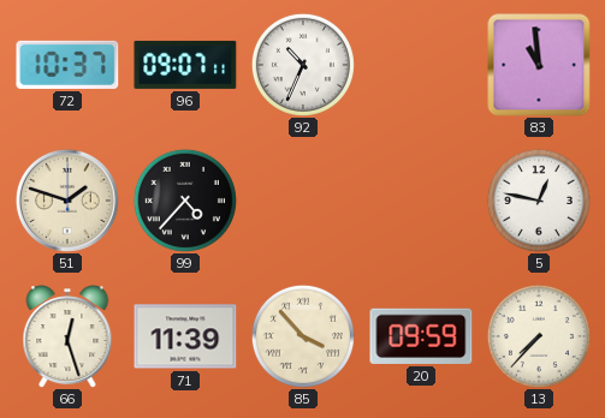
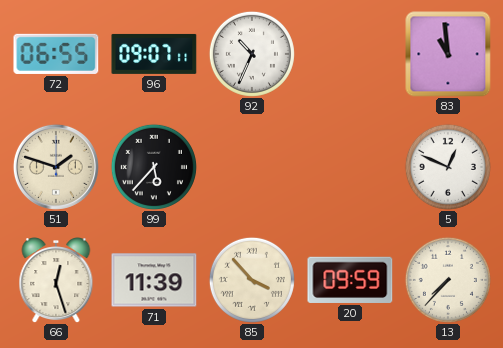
72: 10:37 -> 06:55
99: 4:37 -> 5:37
5: 12:47 -> 12:49
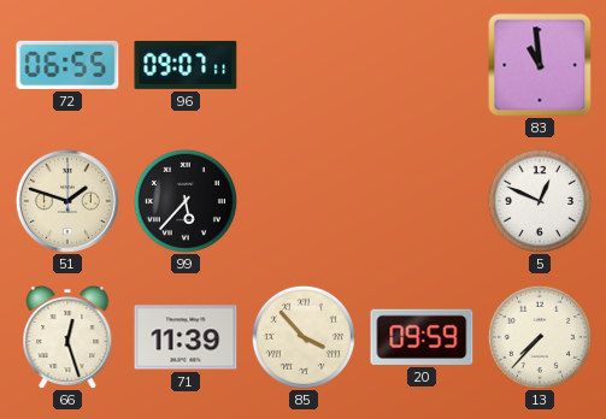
92: 10:34 -> none
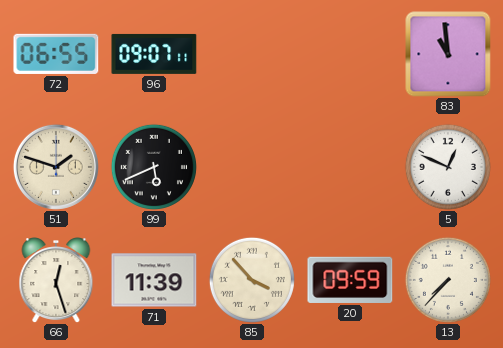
99: 5:37 -> 5:41
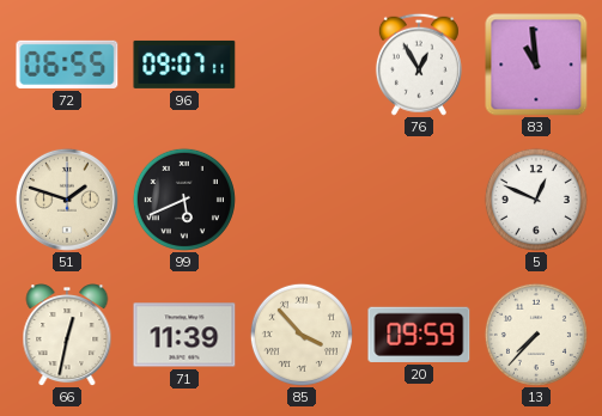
76: none -> 12:55
66: 12:27 -> 12:32
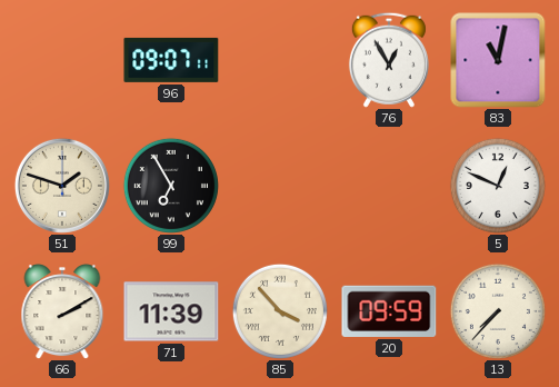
72: 06:55 -> none
83: 10:59 -> 11:02
99: 5:41 -> 6:55
66: 12:32 -> 2:10
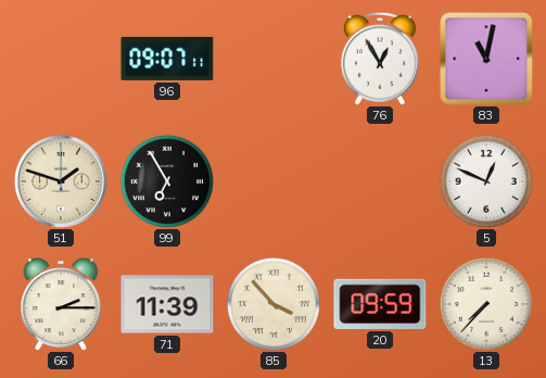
66: 2:10 -> 2:15
